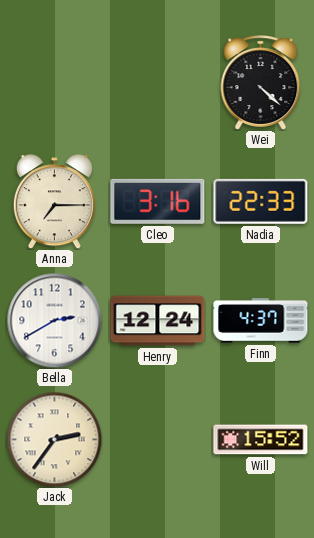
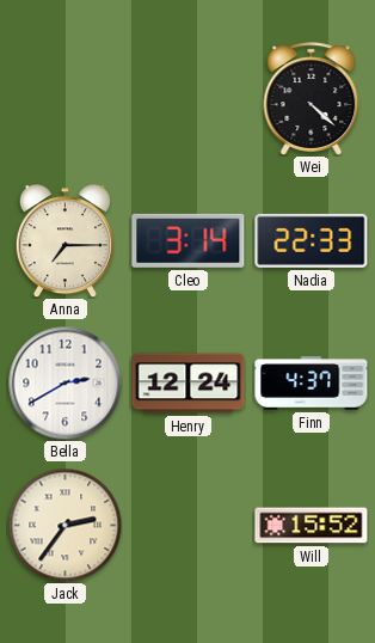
Cleo: 3:16 -> 3:14
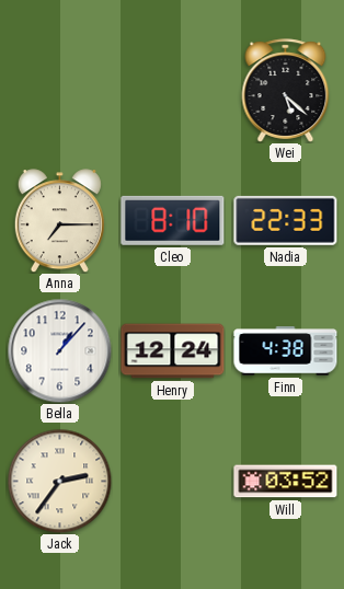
Wei: 4:22 -> 5:22
Cleo: 3:14 -> 8:10
Bella: 2:40 -> 1:07
Finn: 4:37 -> 4:38
Will: 15:52 -> 03:52
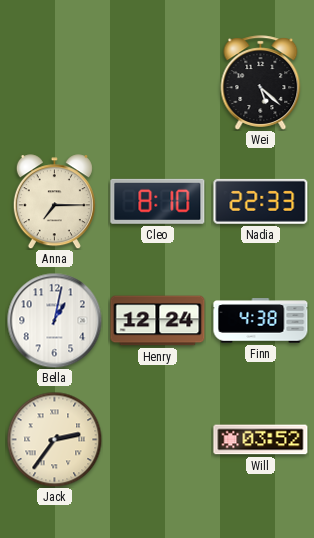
Bella: 1:07 -> 1:02
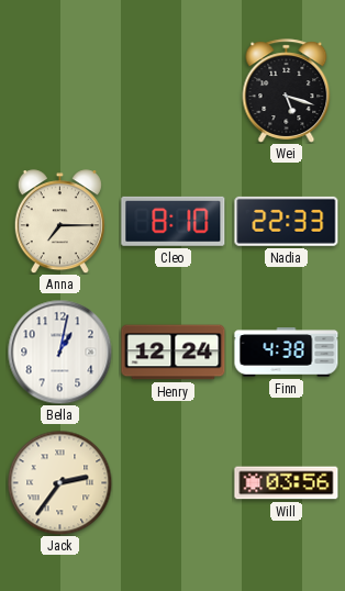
Wei: 5:22 -> 5:18
Will: 03:52 -> 03:56
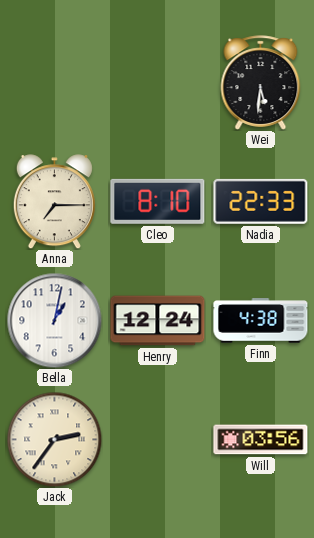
Wei: 5:18 -> 5:31
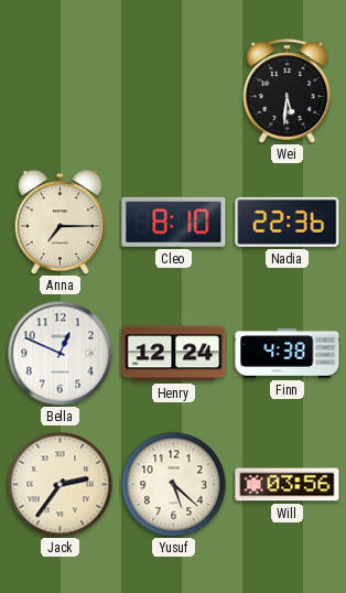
Nadia: 22:33 -> 22:36
Bella: 1:02 -> 12:49
Yusuf: none -> 5:22
